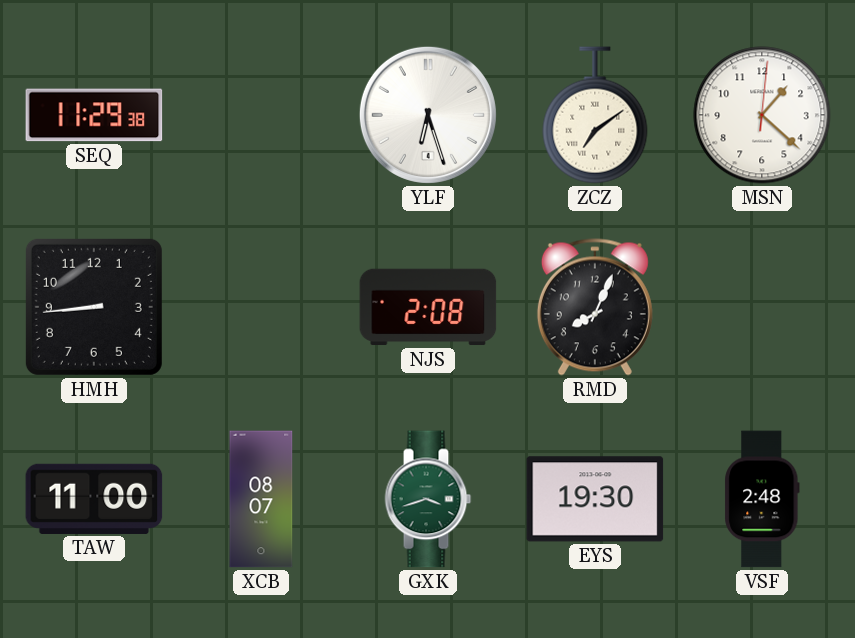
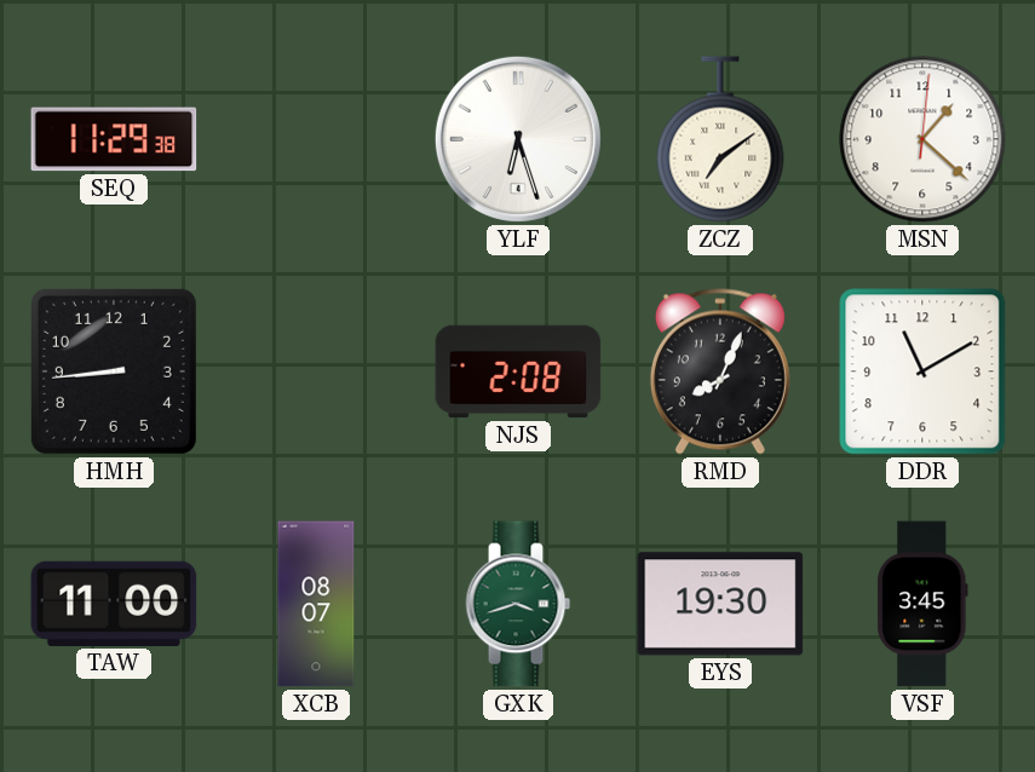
DDR: none -> 11:10
VSF: 2:48 -> 3:45
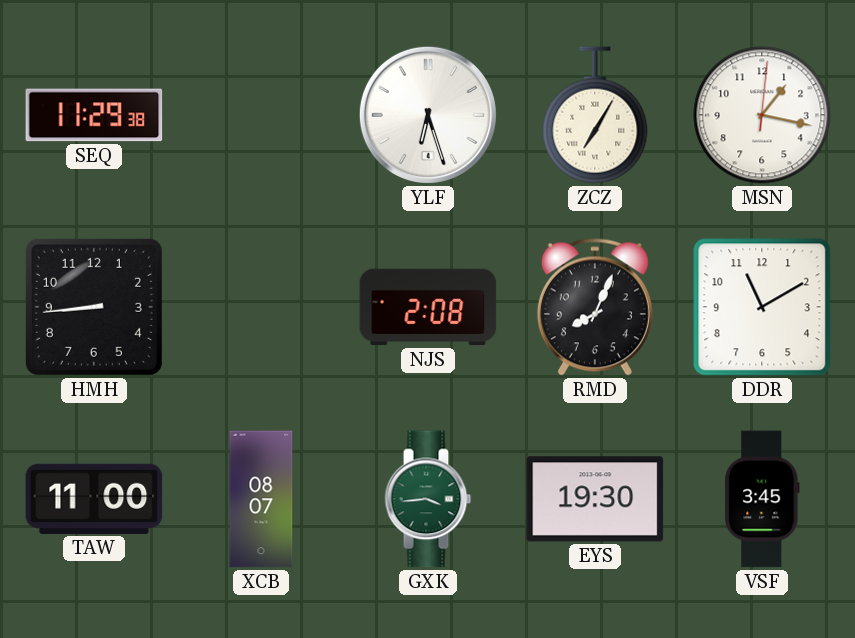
ZCZ: 7:09 -> 7:05
MSN: 1:22 -> 1:17
GXK: 3:42 -> 3:44
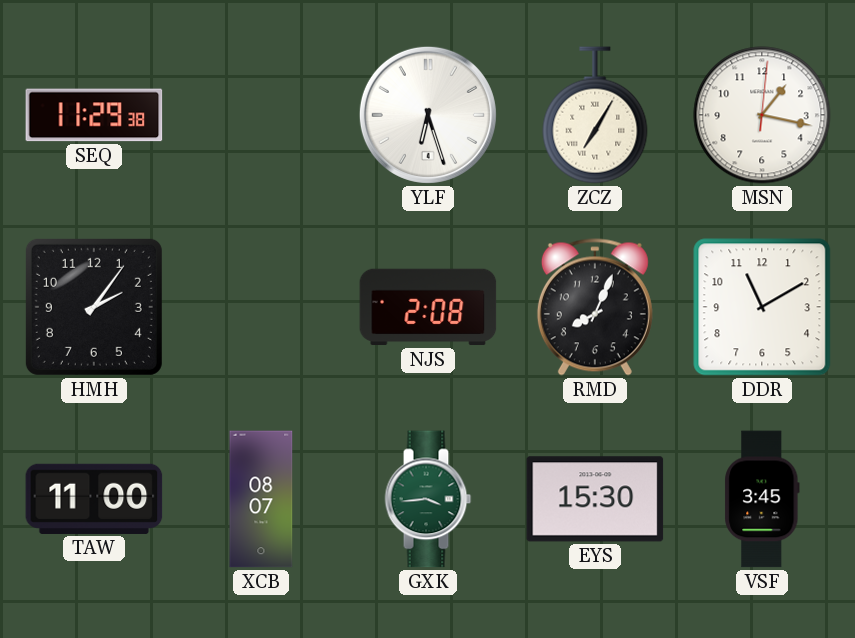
HMH: 8:44 -> 2:06
EYS: 19:30 -> 15:30
